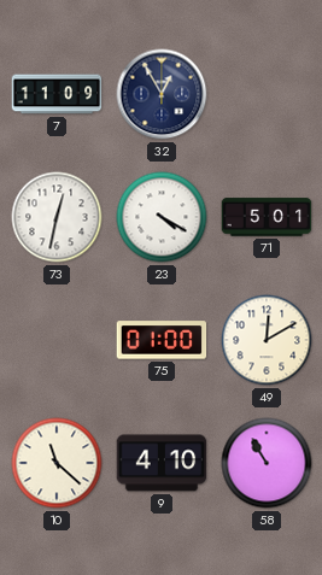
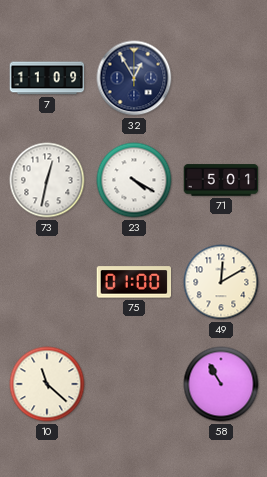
9: 4:10 -> none
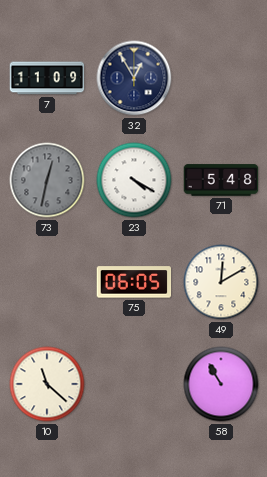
73 dial: white -> grey
71: 5:01 -> 5:48
75: 01:00 -> 06:05
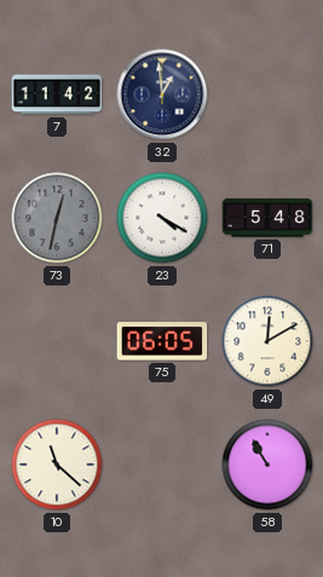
7: 11:09 -> 11:42
32: 12:55 -> 12:59
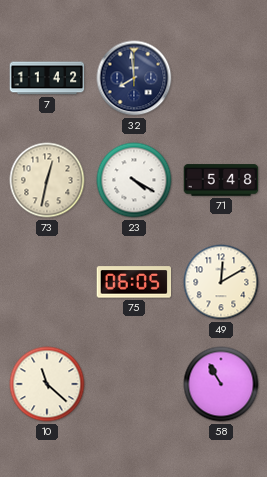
32: 12:59 -> 7:59
73 dial: grey -> cream
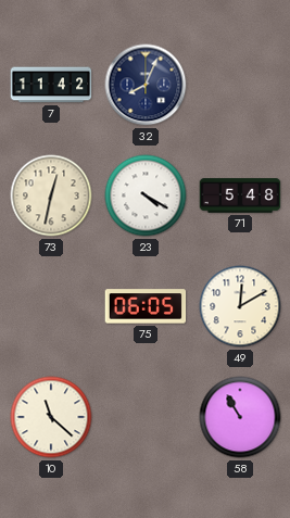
32: 7:59 -> 8:04
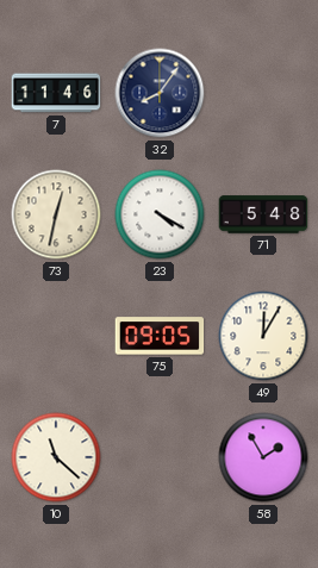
7: 11:42 -> 11:46
32: 8:04 -> 8:06
75: 06:05 -> 09:05
49: 12:10 -> 12:05
58: 10:55 -> 1:55
